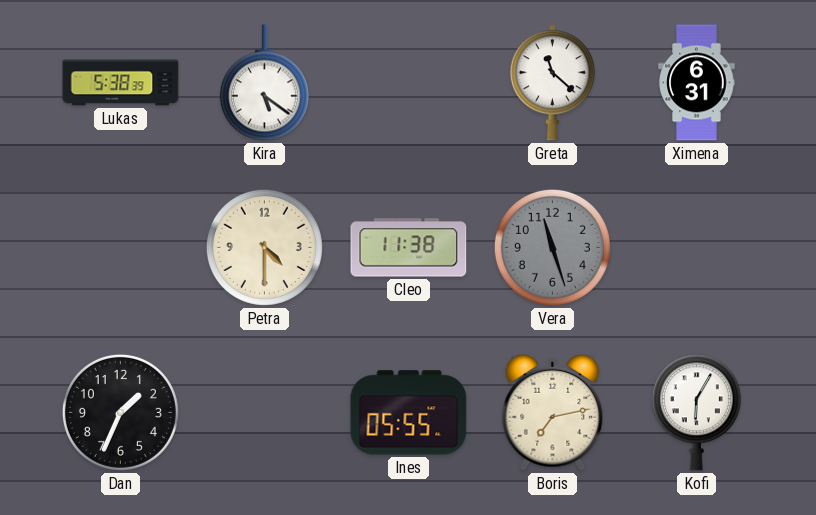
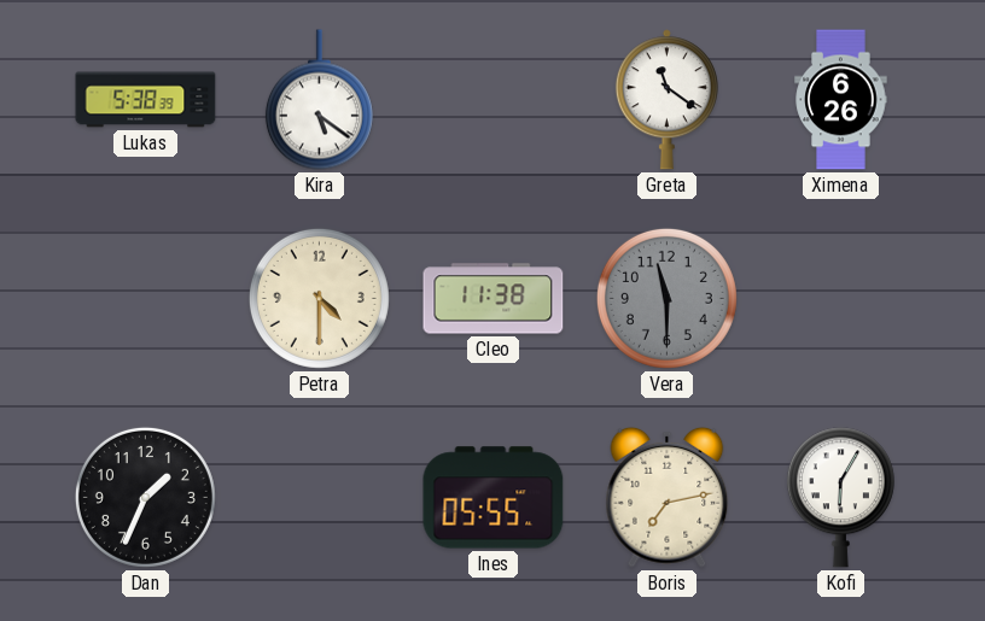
Greta: 11:22 -> 11:21
Ximena: 6:31 -> 6:26
Vera: 11:27 -> 11:30
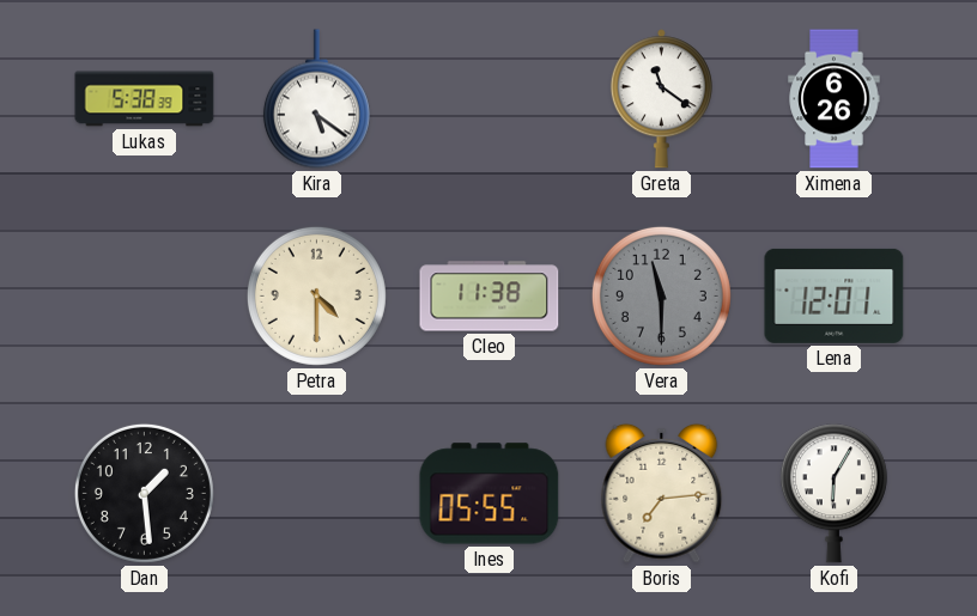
Lena: none -> 12:01
Dan: 1:34 -> 1:29
Boris: 7:13 -> 7:14
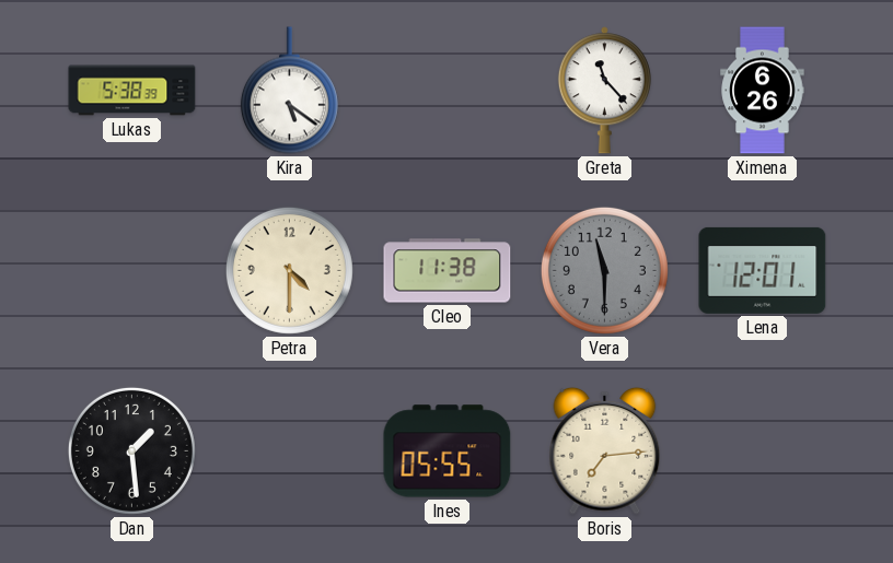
Greta: 11:21 -> 11:23
Kofi: 6:05 -> none
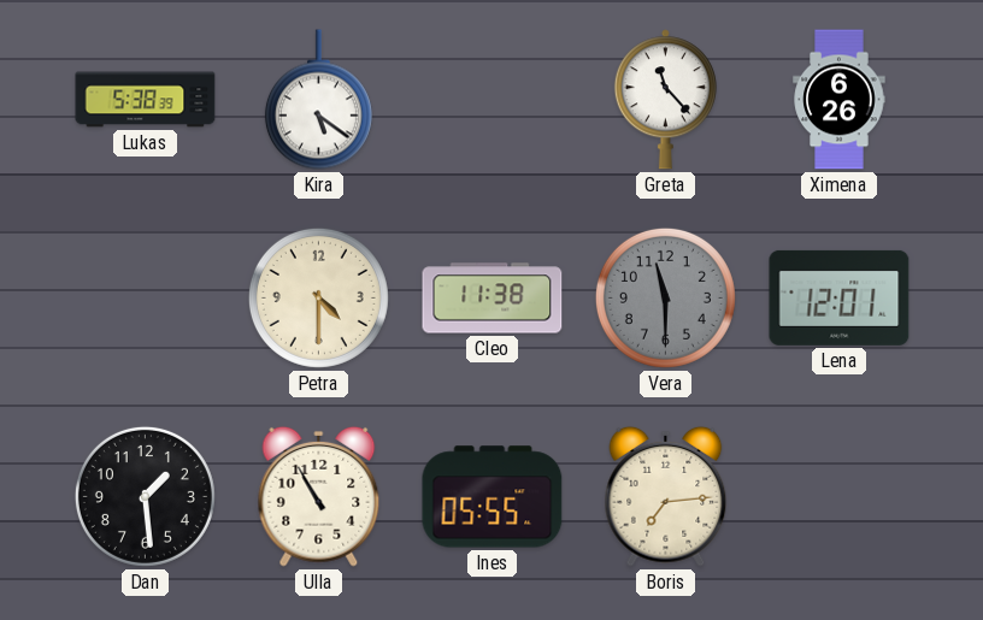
Ulla: none -> 10:55
